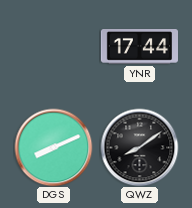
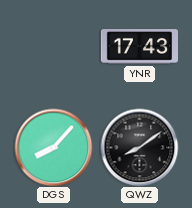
YNR: 17:44 -> 17:43
DGS: 8:11 -> 8:07
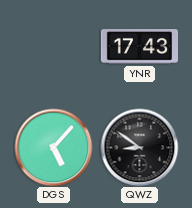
DGS: 8:07 -> 5:07
QWZ: 8:09 -> 8:51
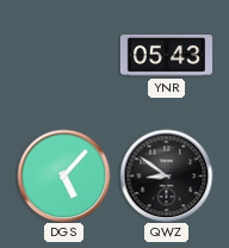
YNR: 17:43 -> 05:43
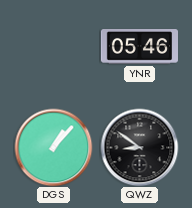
YNR: 05:43 -> 05:46
DGS: 5:07 -> 1:07
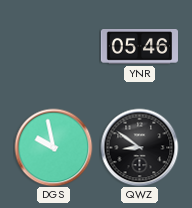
DGS: 1:07 -> 9:58
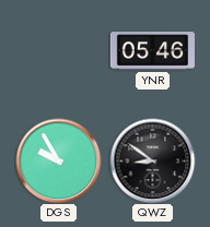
DGS: 9:58 -> 9:55
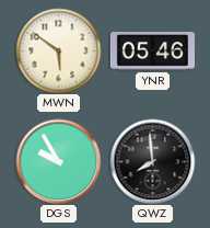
MWN: none -> 5:51
QWZ: 8:51 -> 7:59
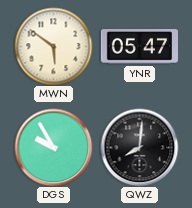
YNR: 05:46 -> 05:47
QWZ: 7:59 -> 8:01
